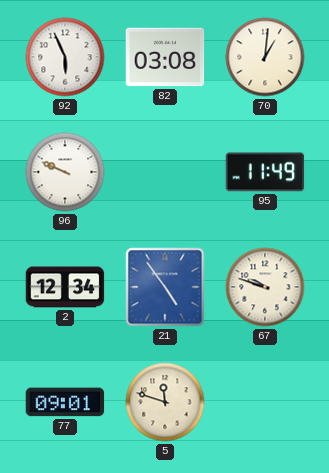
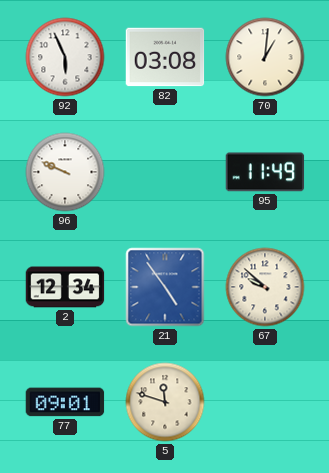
67: 9:48 -> 9:52
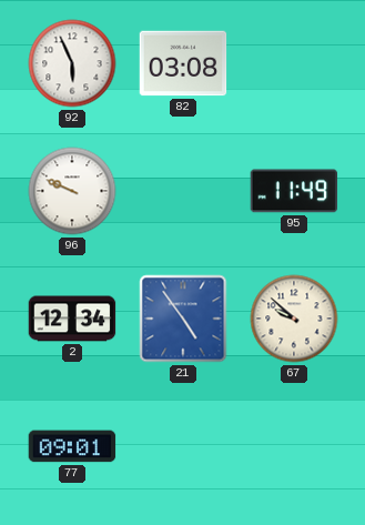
70: 1:01 -> none
5: 11:48 -> none
